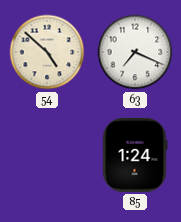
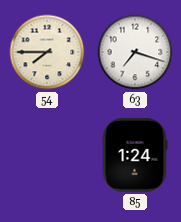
54: 4:52 -> 7:45
63: 7:19 -> 7:18
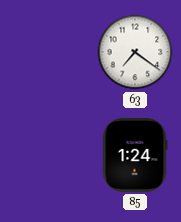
54: 7:45 -> none
63: 7:18 -> 7:21
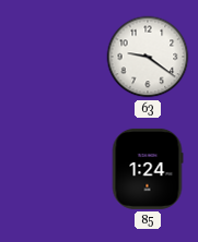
63: 7:21 -> 9:21
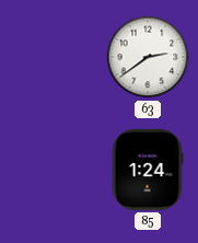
63: 9:21 -> 2:39
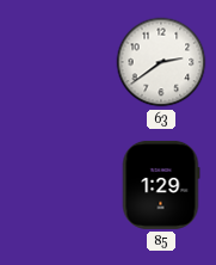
85: 1:24 -> 1:29
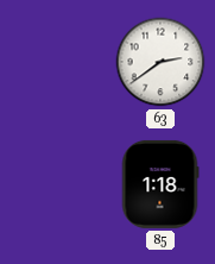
85: 1:29 -> 1:18
